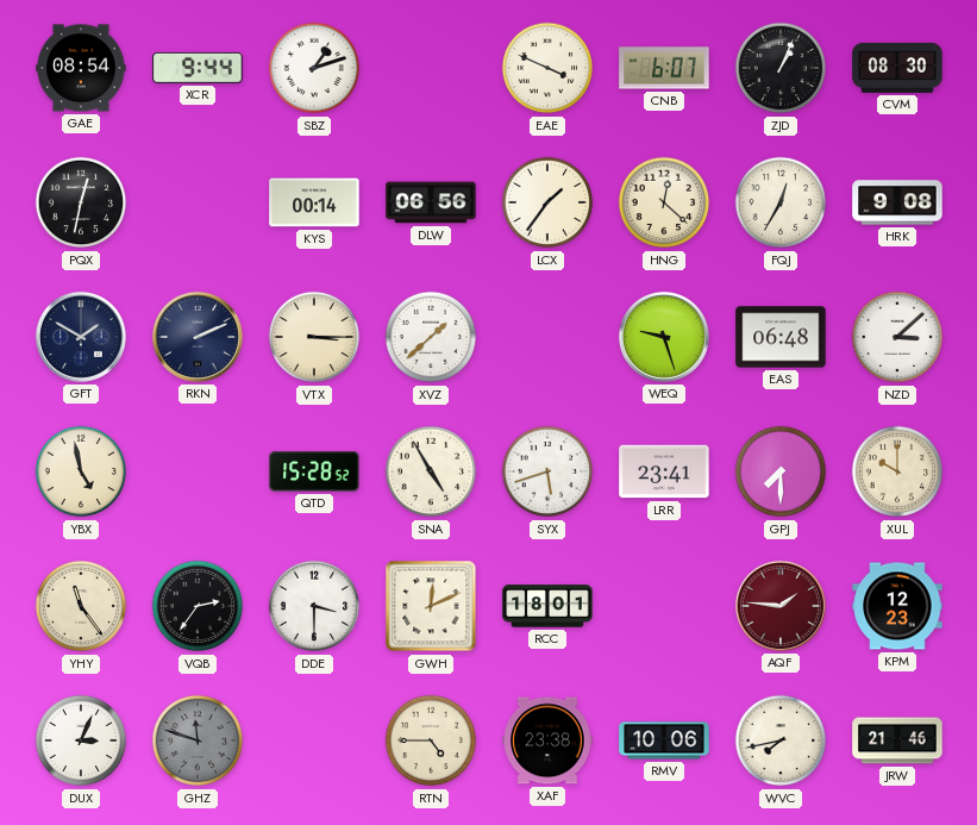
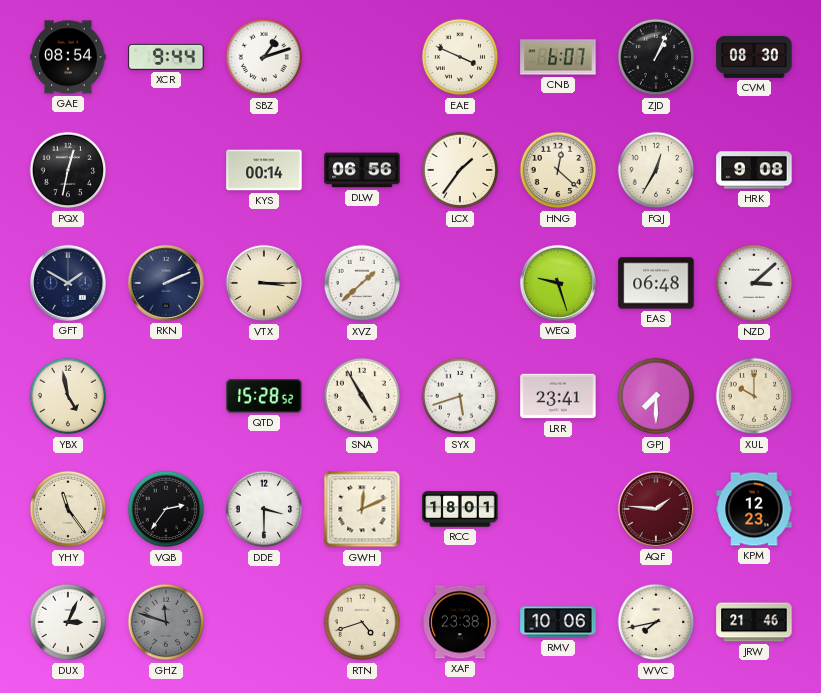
RTN: 4:45 -> 4:42
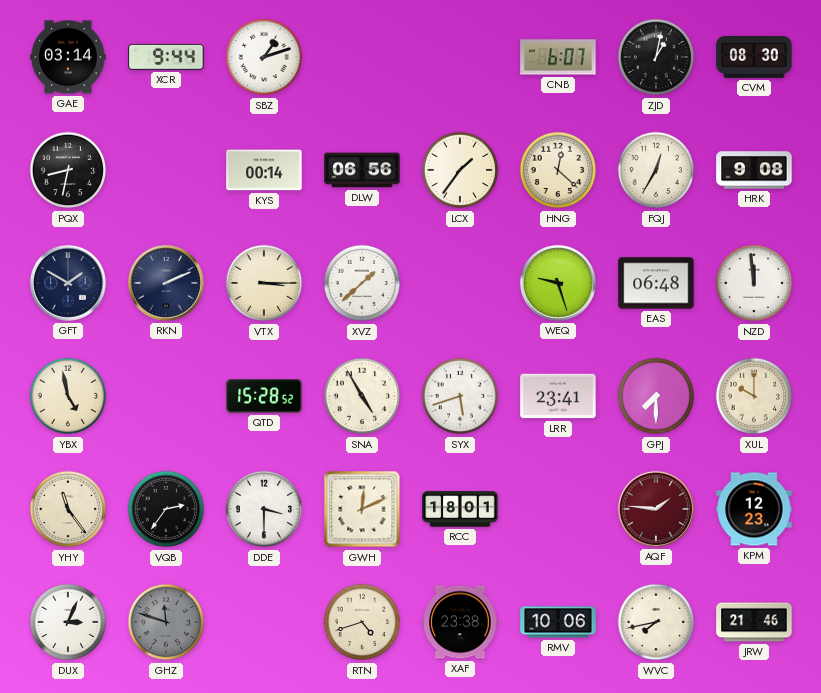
GAE: 08:54 -> 03:14
EAE: 3:49 -> none
ZJD: 1:04 -> 1:02
PQX: 12:32 -> 8:32
NZD: 3:08 -> 11:59
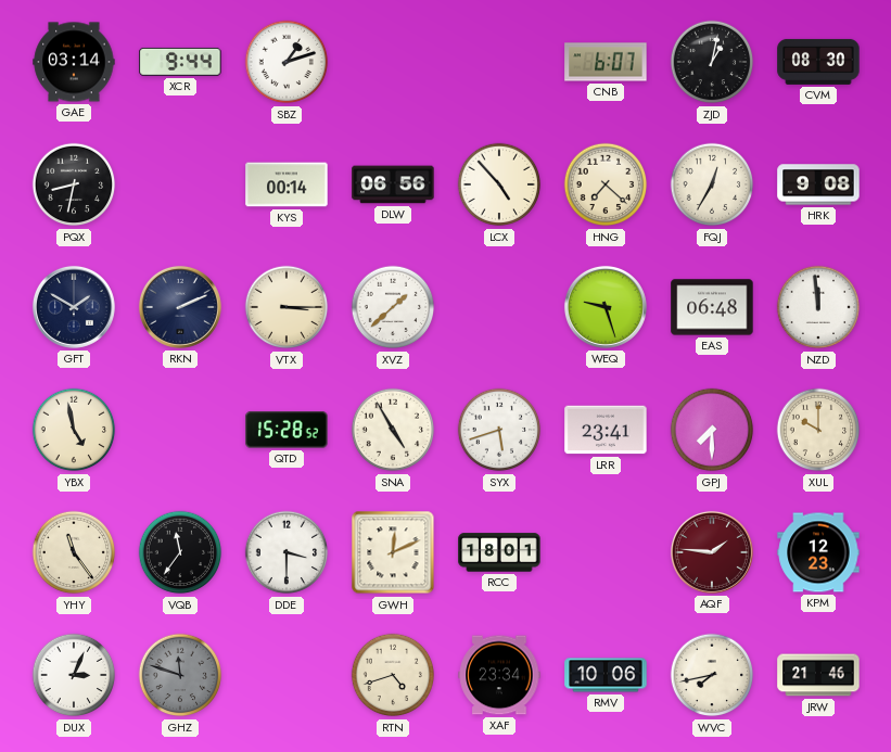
LCX: 1:36 -> 4:53
HNG: 12:22 -> 7:22
VQB: 2:36 -> 11:36
XAF: 23:38 -> 23:34
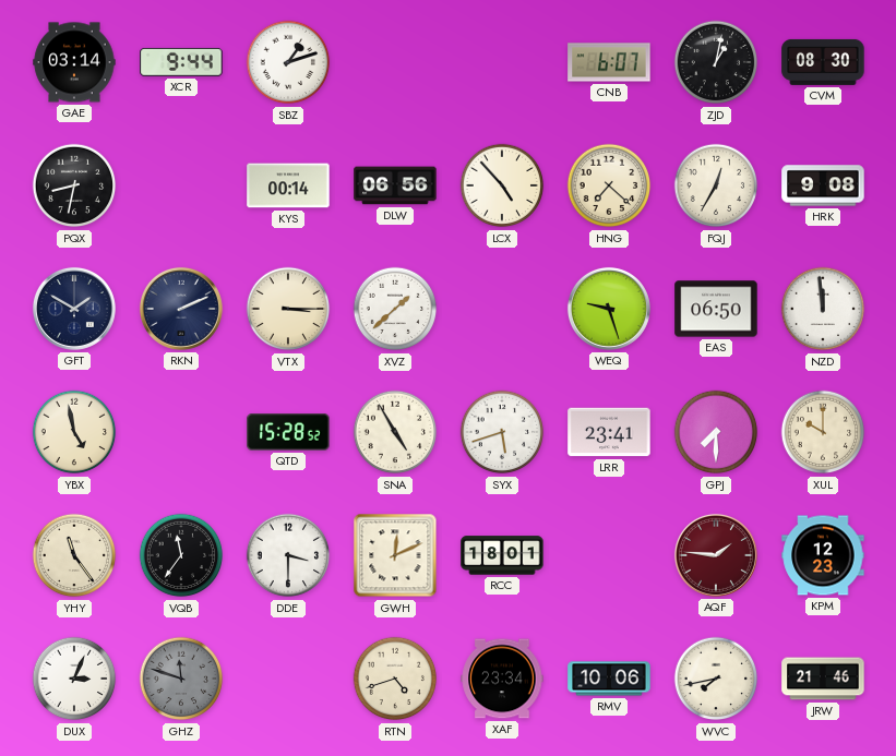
EAS: 06:48 -> 06:50
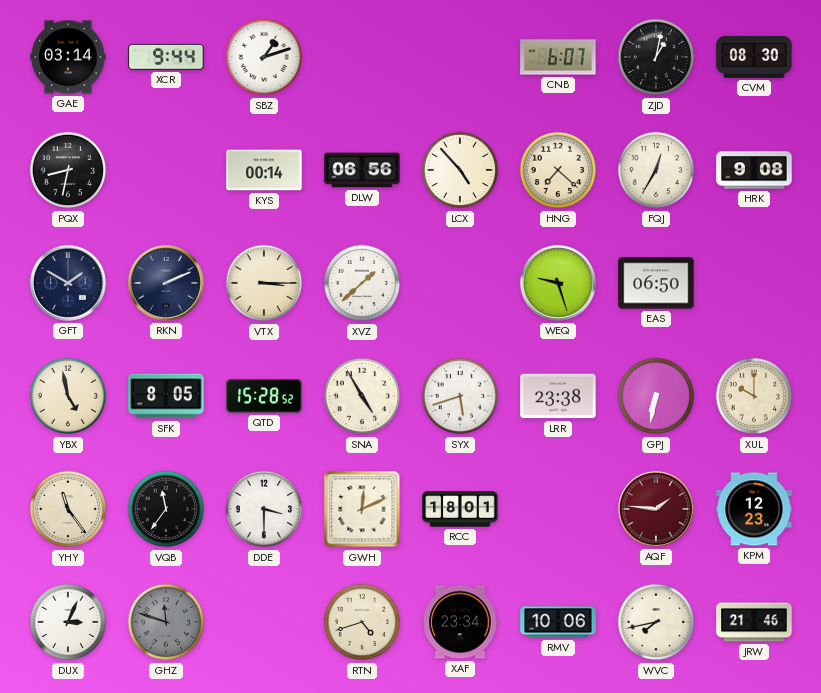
NZD: 11:59 -> none
SFK: none -> 8:05
LRR: 23:41 -> 23:38
GPJ: 7:30 -> 6:32
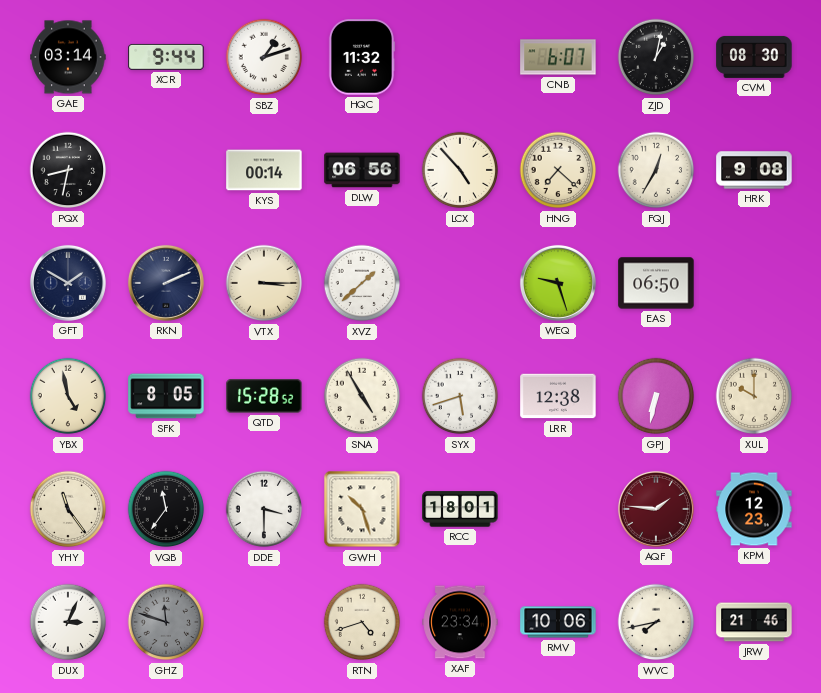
HQC: none -> 11:32
LRR: 23:38 -> 12:38
GWH: 12:11 -> 10:27
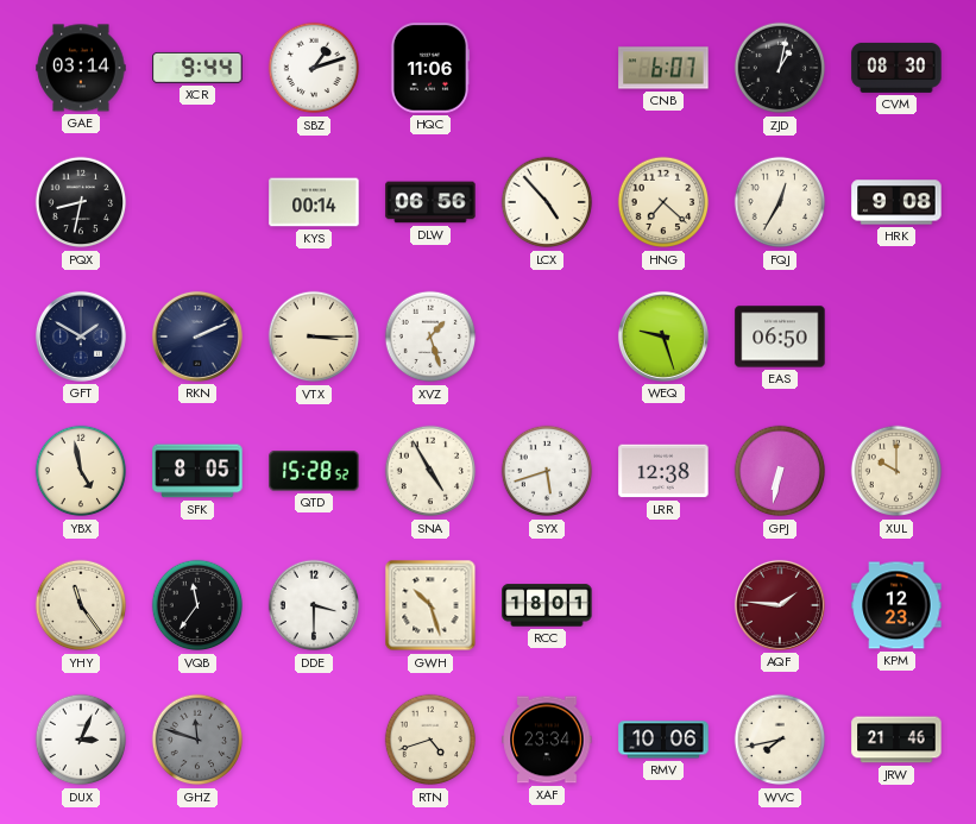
HQC: 11:32 -> 11:06
XVZ: 1:38 -> 1:27
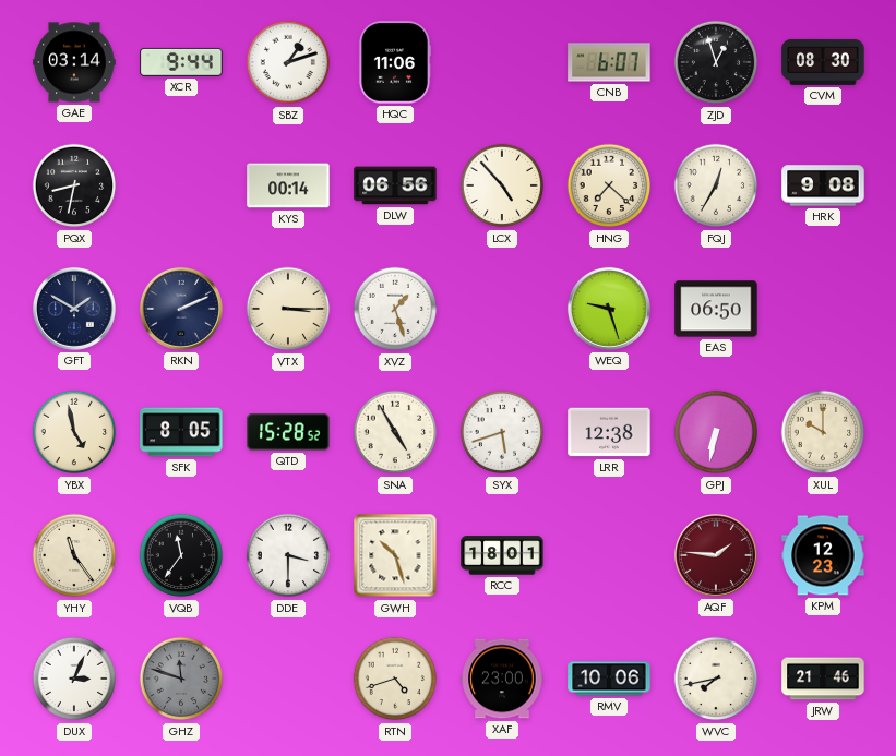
ZJD: 1:02 -> 12:57
XAF: 23:34 -> 23:00
